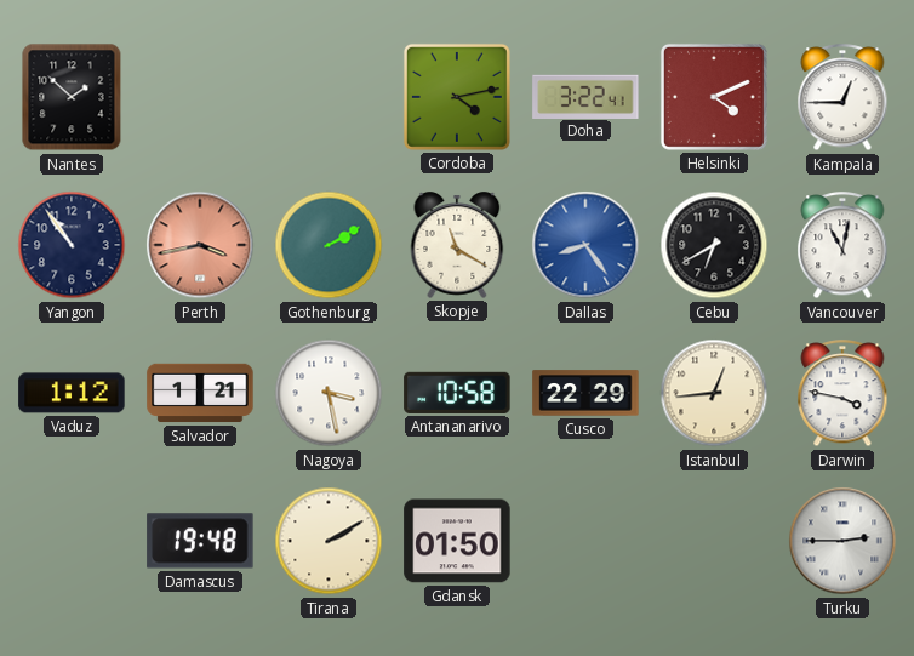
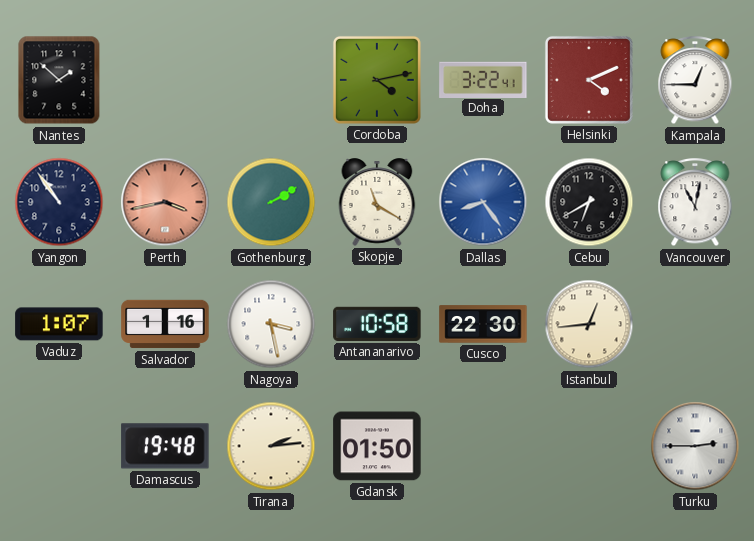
Vaduz: 1:12 -> 1:07
Salvador: 1:21 -> 1:16
Cusco: 22:29 -> 22:30
Darwin: 3:47 -> none
Tirana: 2:10 -> 2:14
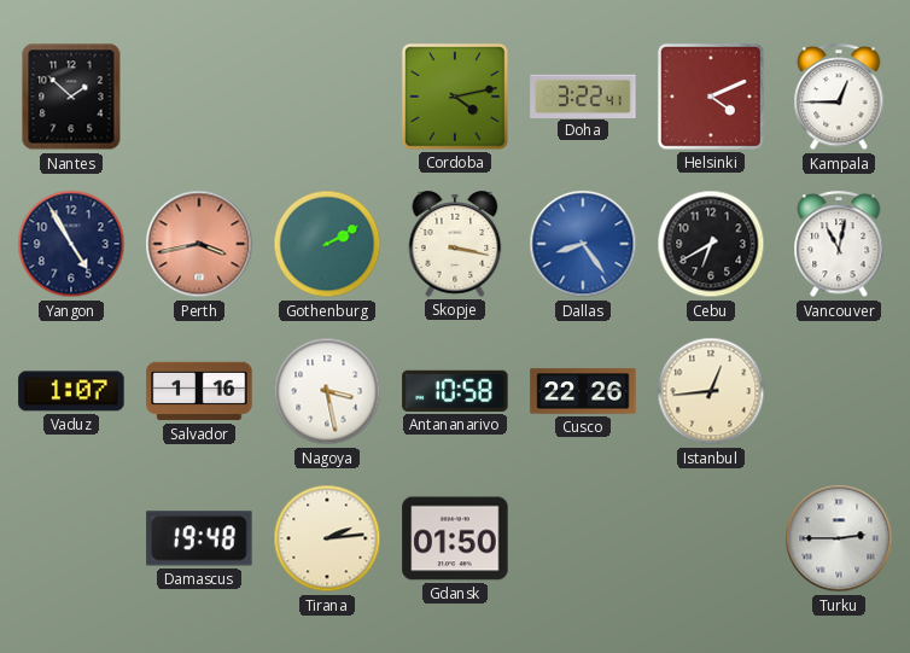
Yangon: 10:54 -> 4:55
Skopje: 11:20 -> 3:17
Cusco: 22:30 -> 22:26
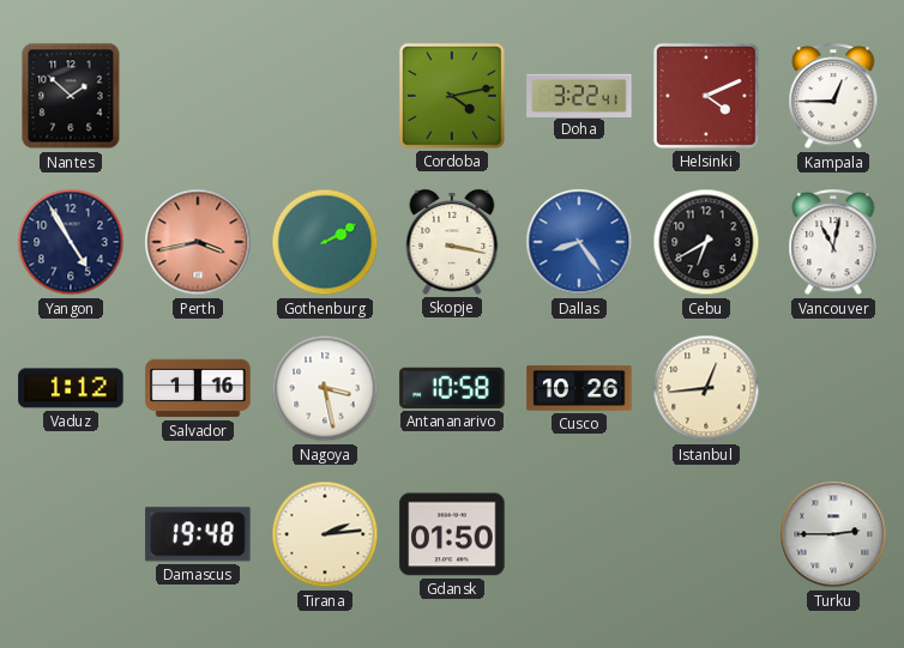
Vaduz: 1:07 -> 1:12
Cusco: 22:26 -> 10:26
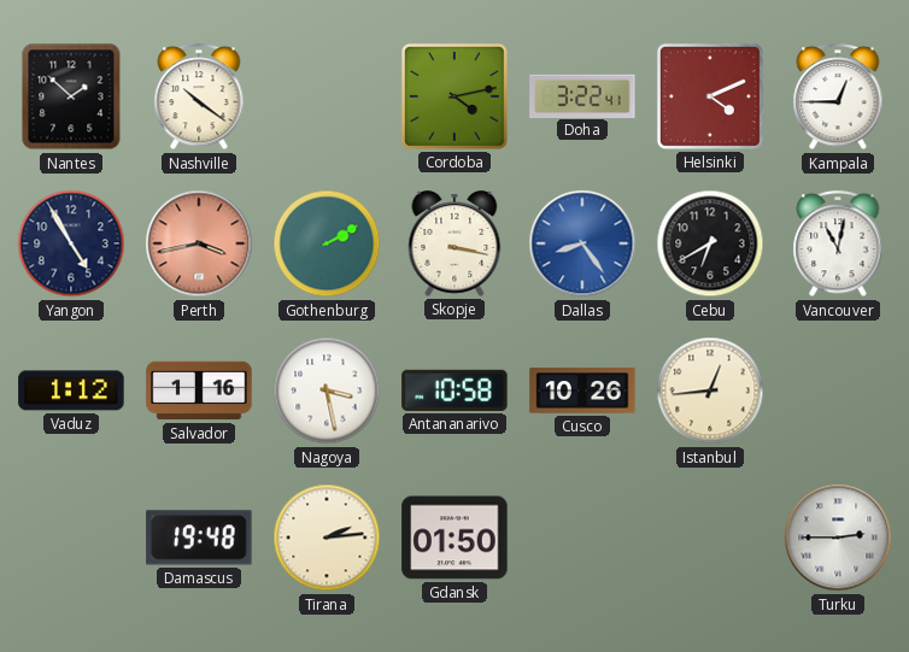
Nashville: none -> 10:21
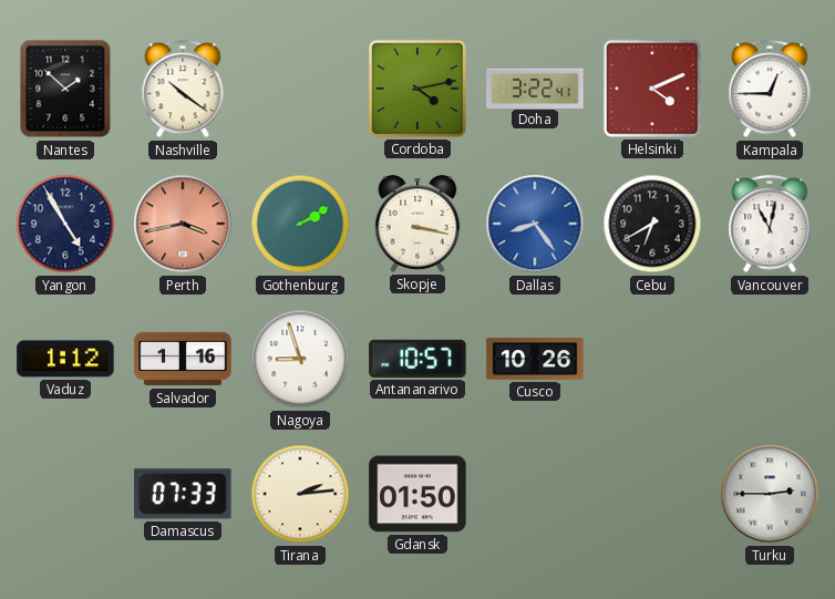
Nagoya: 3:28 -> 8:57
Antananarivo: 10:58 -> 10:57
Istanbul: 12:44 -> none
Damascus: 19:48 -> 07:33
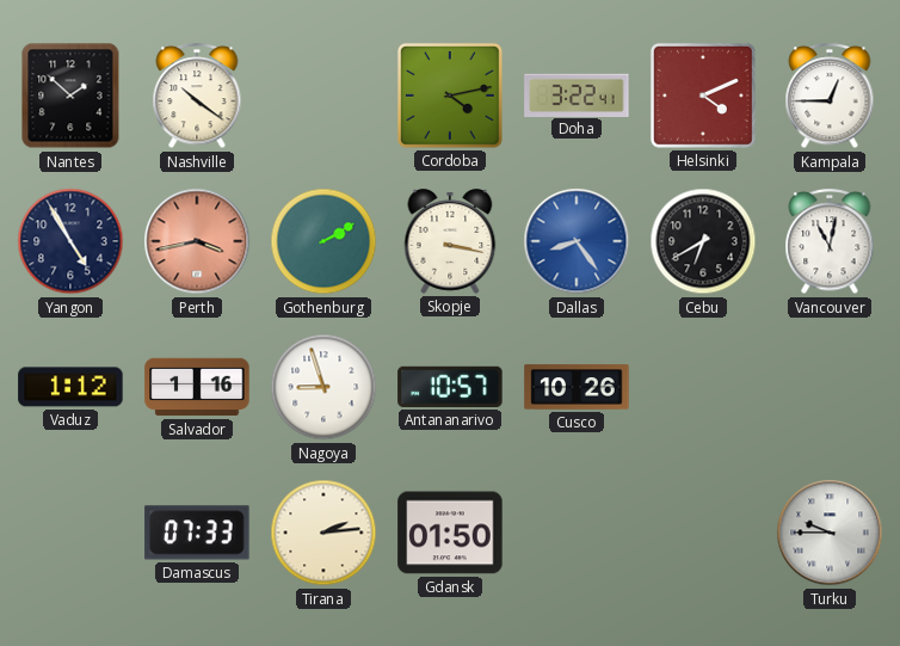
Turku: 2:45 -> 9:45
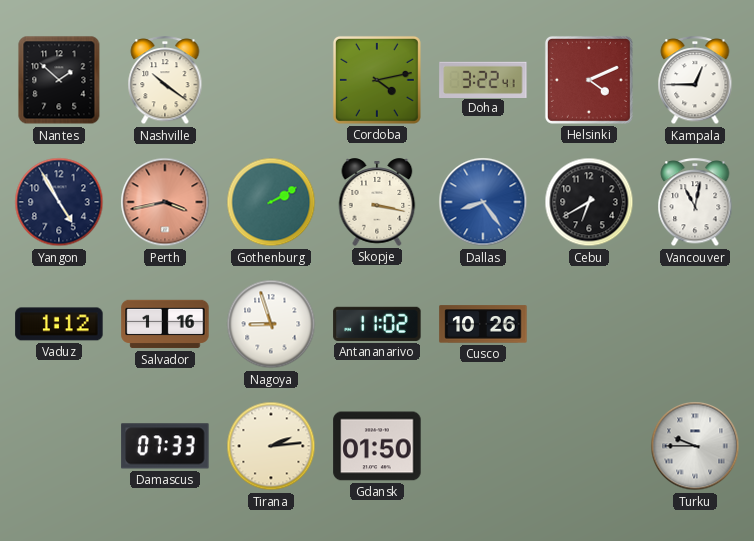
Antananarivo: 10:57 -> 11:02
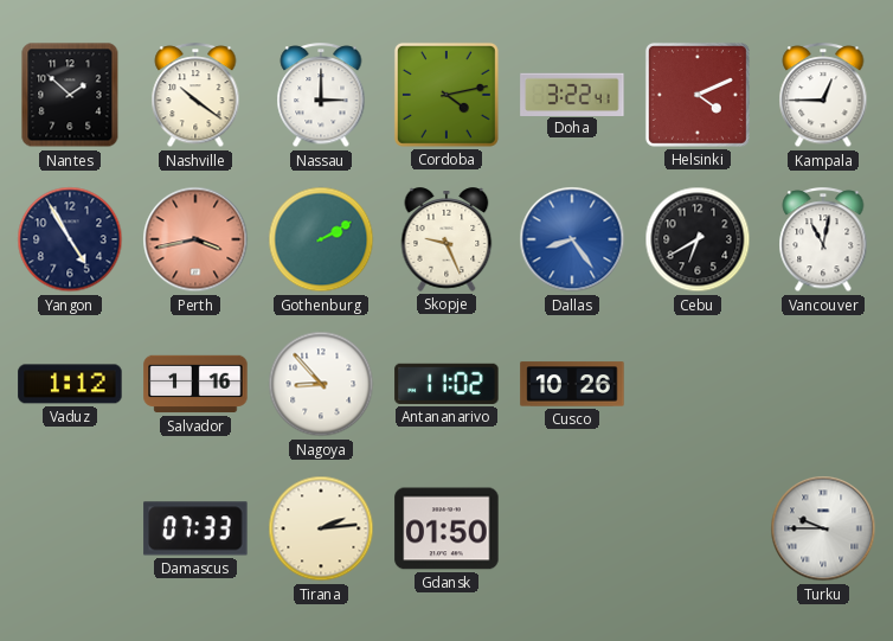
Nassau: none -> 3:00
Skopje: 3:17 -> 9:26
Nagoya: 8:57 -> 8:53
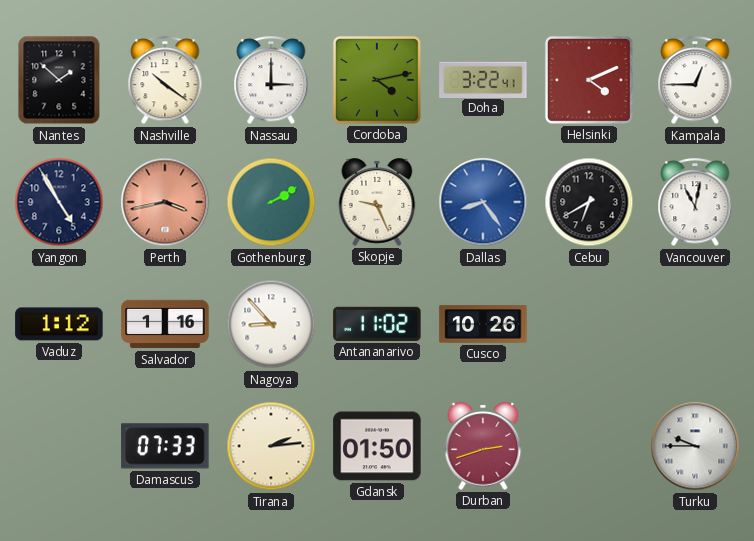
Durban: none -> 2:42
